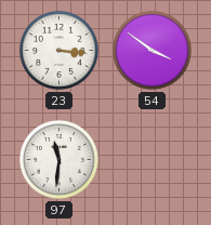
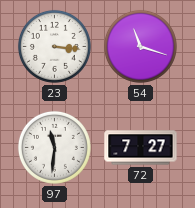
54: 3:51 -> 11:18
72: none -> 7:27
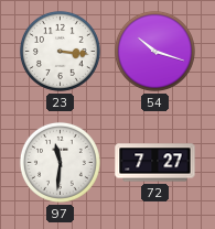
54: 11:18 -> 10:18
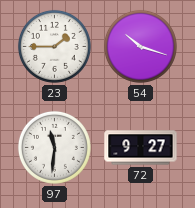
23: 3:16 -> 1:45
72: 7:27 -> 9:27
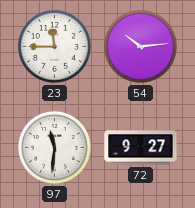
23: 1:45 -> 11:45
54: 10:18 -> 10:14
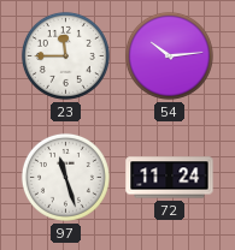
97: 11:31 -> 11:27
72: 9:27 -> 11:24
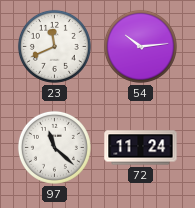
23: 11:45 -> 11:41
97: 11:27 -> 11:22
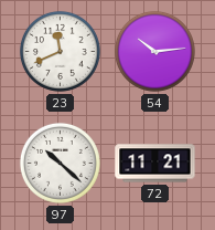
97: 11:22 -> 10:22
72: 11:24 -> 11:21
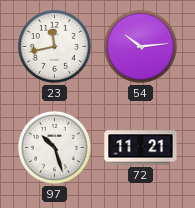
23: 11:41 -> 11:43
97: 10:22 -> 10:27
